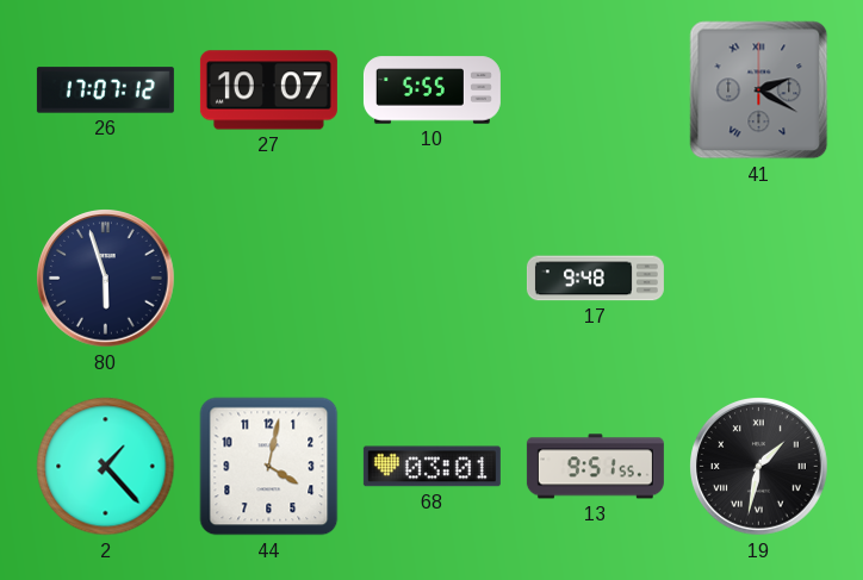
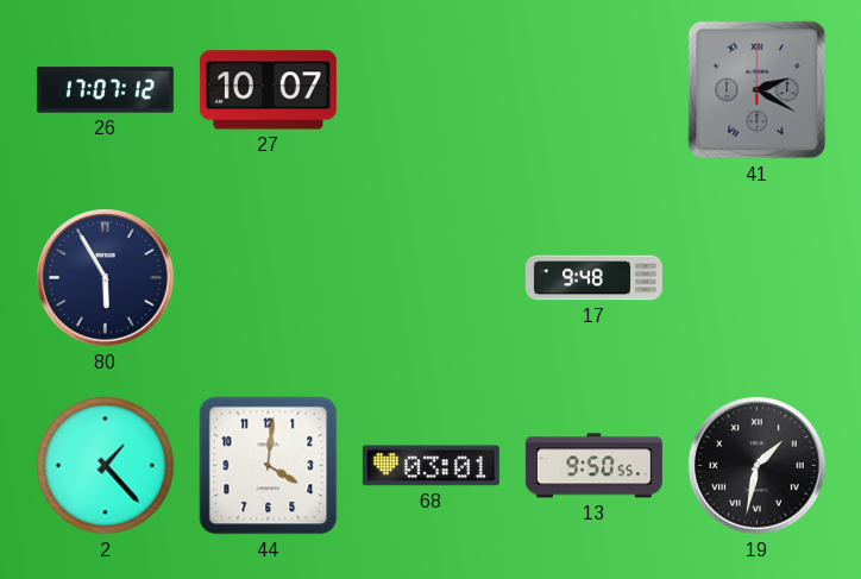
10: 5:55 -> none
80: 5:57 -> 5:55
44: 4:02 -> 4:01
13: 9:51 -> 9:50
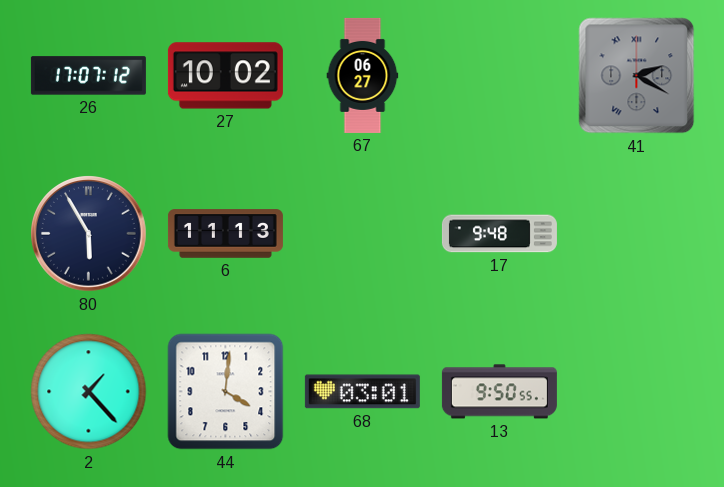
27: 10:07 -> 10:02
67: none -> 06:27
6: none -> 11:13
19: 1:32 -> none
